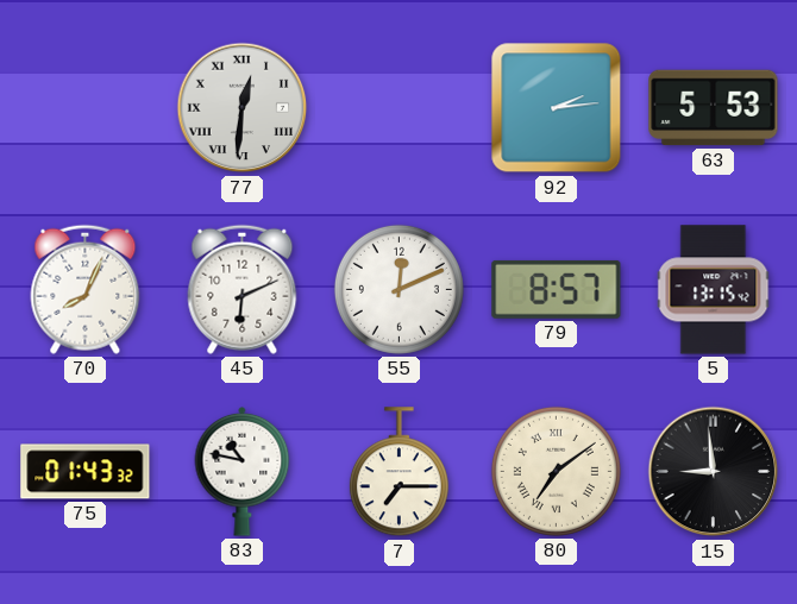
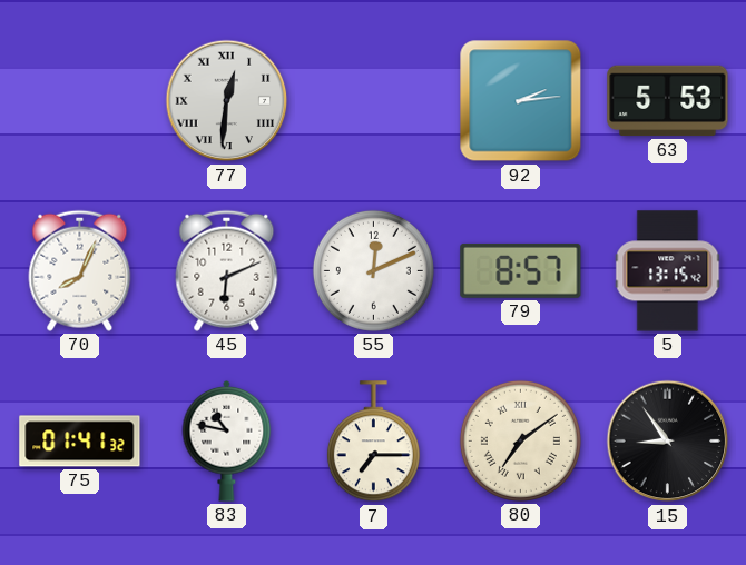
75: 01:43 -> 01:41
15: 8:59 -> 8:54
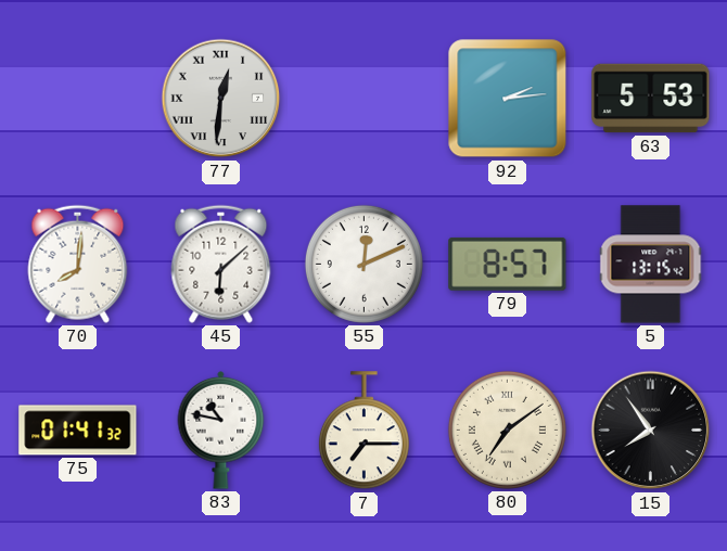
70: 8:04 -> 8:01
45: 6:11 -> 6:08
15: 8:54 -> 7:54
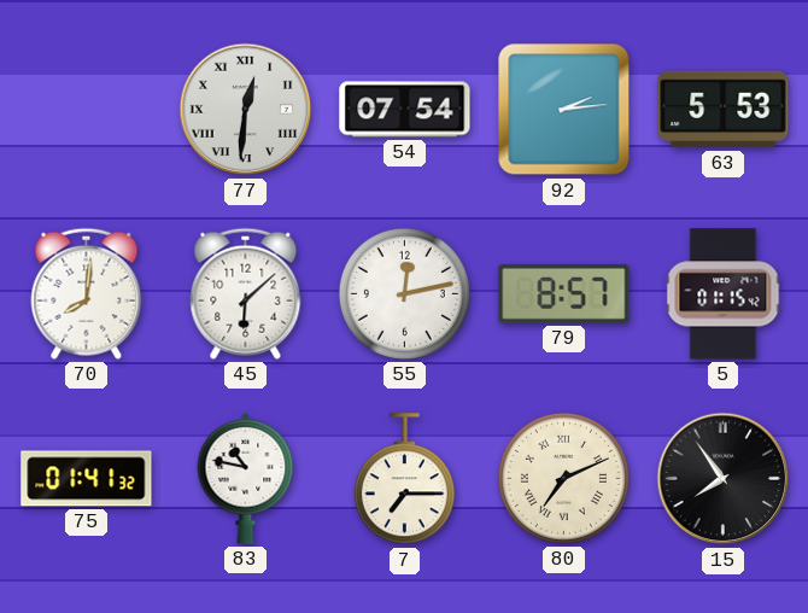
54: none -> 07:54
55: 12:11 -> 12:13
5: 13:15 -> 01:15
80: 7:09 -> 7:11
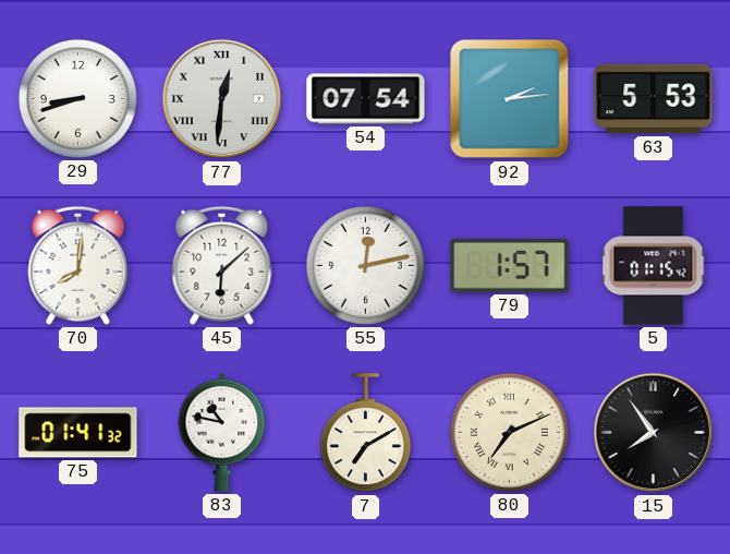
29: none -> 8:42
79: 8:57 -> 1:57
7: 7:15 -> 7:10
